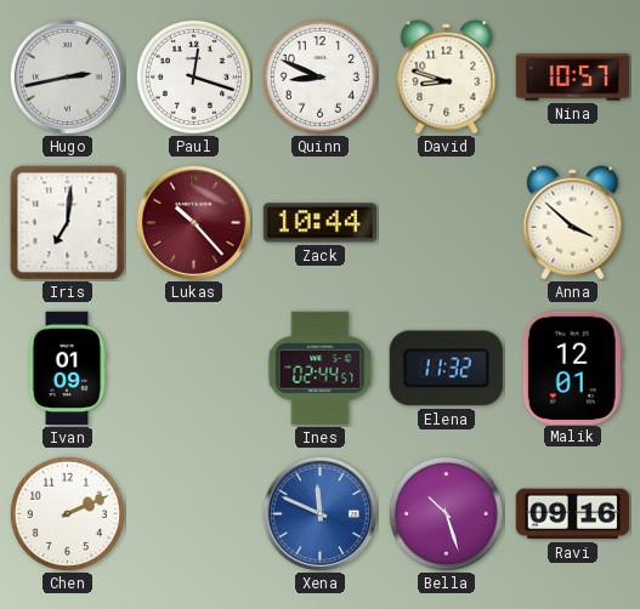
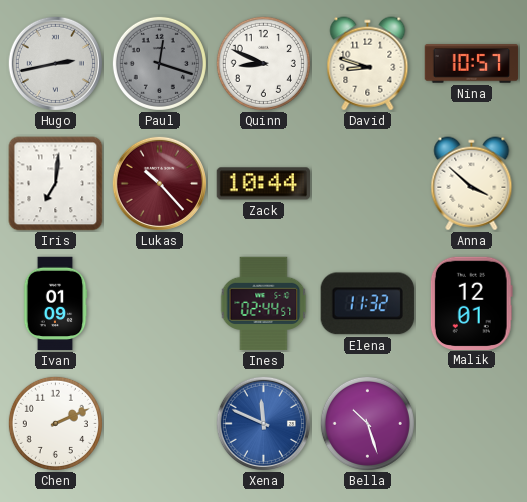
Paul dial: white -> grey
Ravi: 09:16 -> none
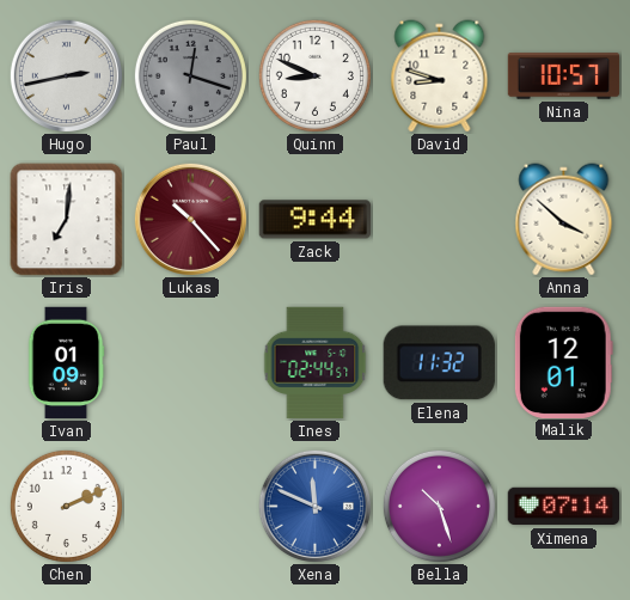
Zack: 10:44 -> 9:44
Ximena: none -> 07:14
